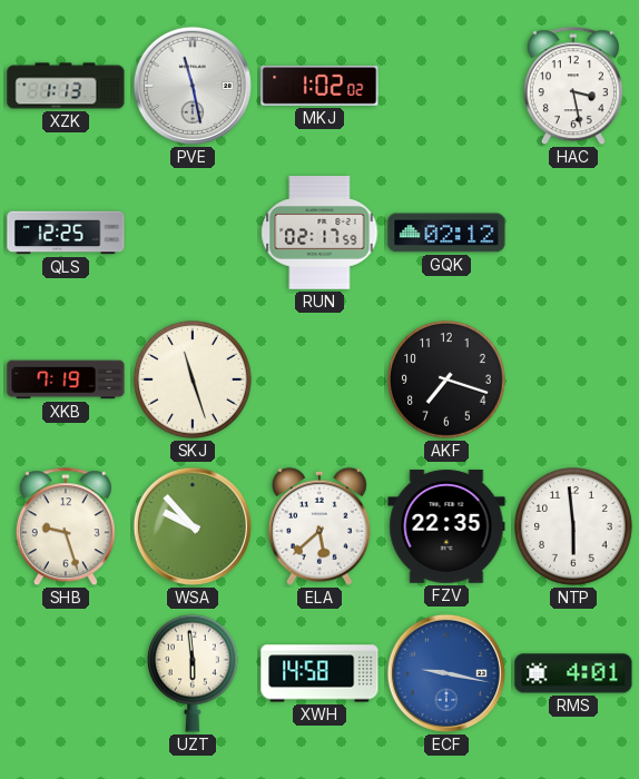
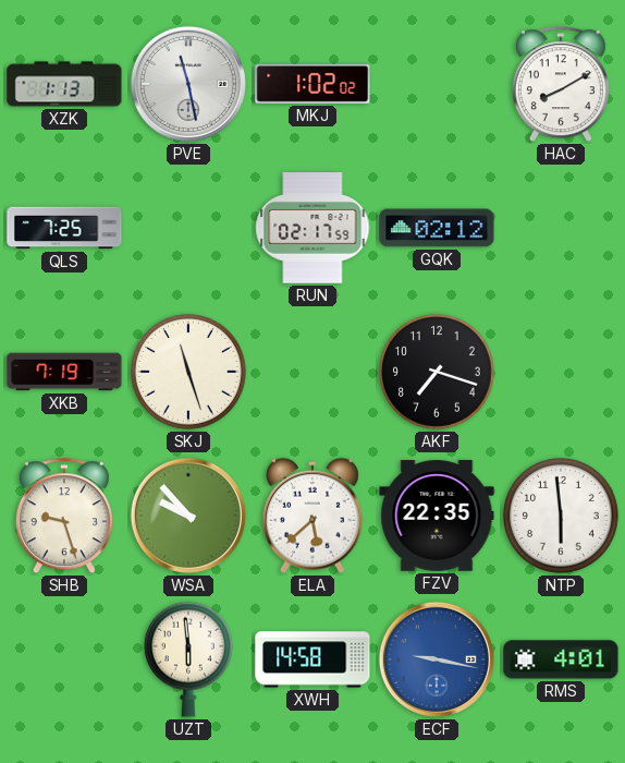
HAC: 3:28 -> 8:10
QLS: 12:25 -> 7:25
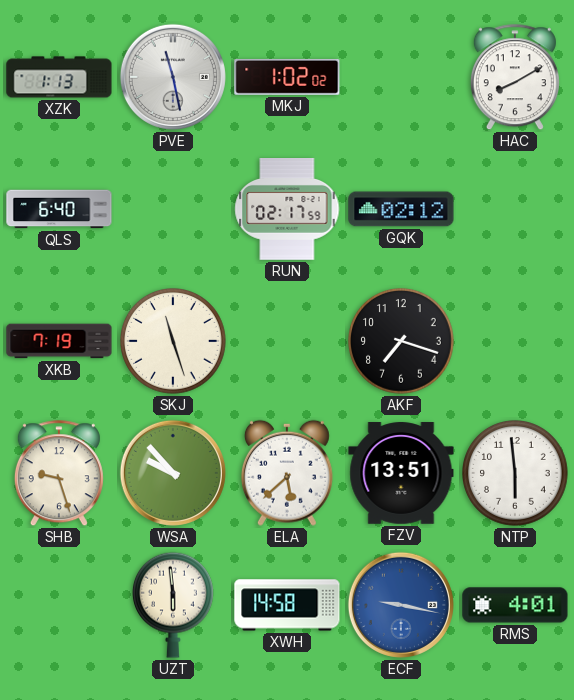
QLS: 7:25 -> 6:40
FZV: 22:35 -> 13:51
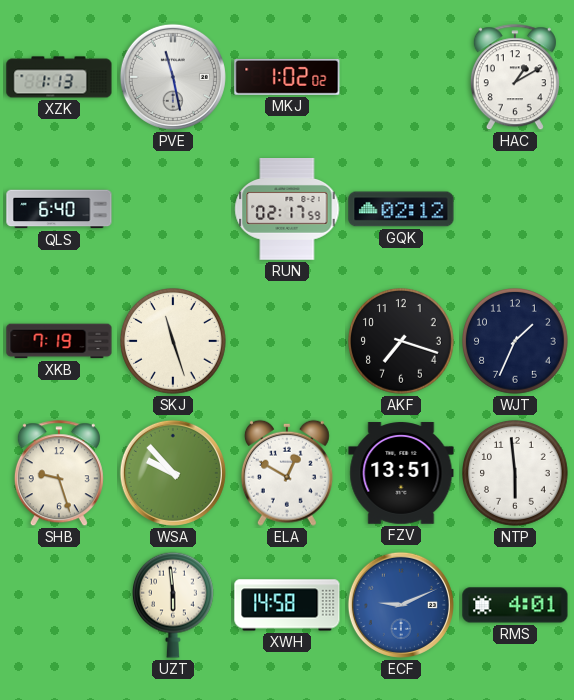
HAC: 8:10 -> 1:10
WJT: none -> 1:34
ELA: 5:38 -> 12:50
ECF: 9:17 -> 9:11
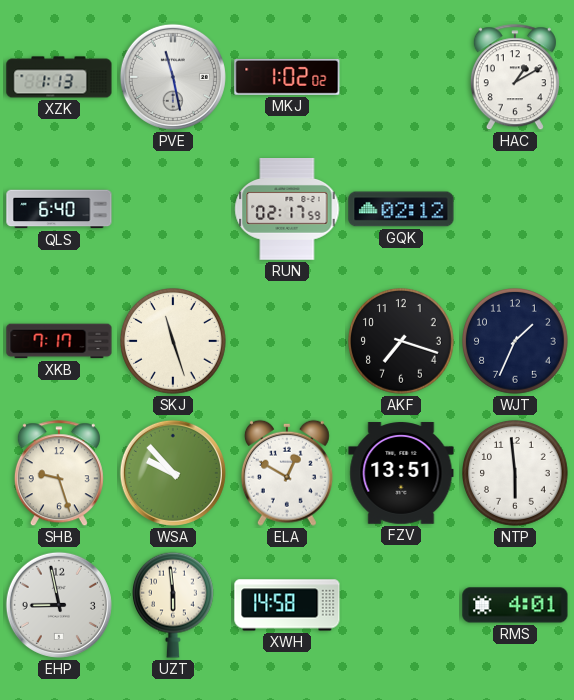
XKB: 7:19 -> 7:17
EHP: none -> 8:58
ECF: 9:11 -> none
